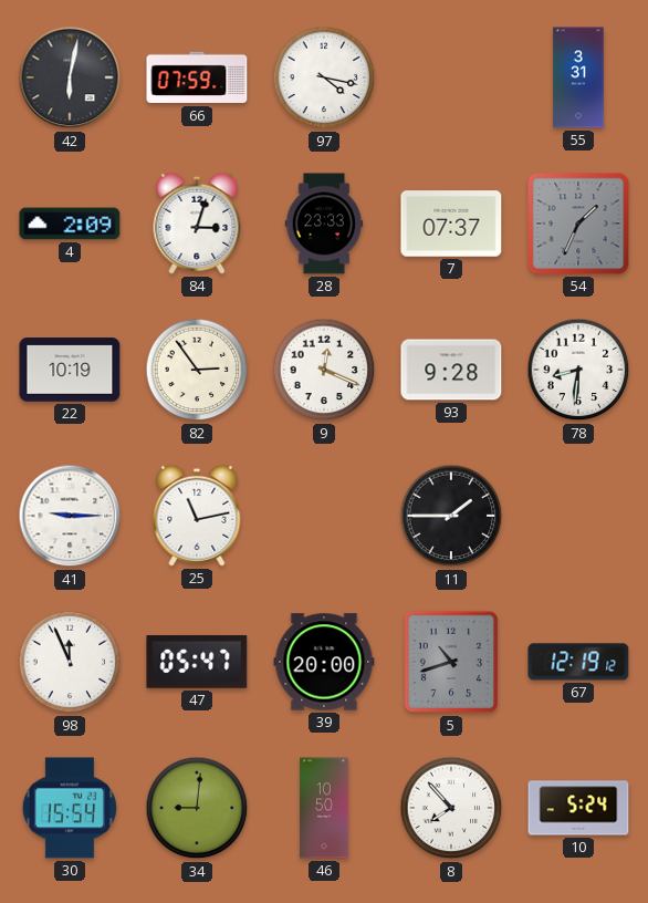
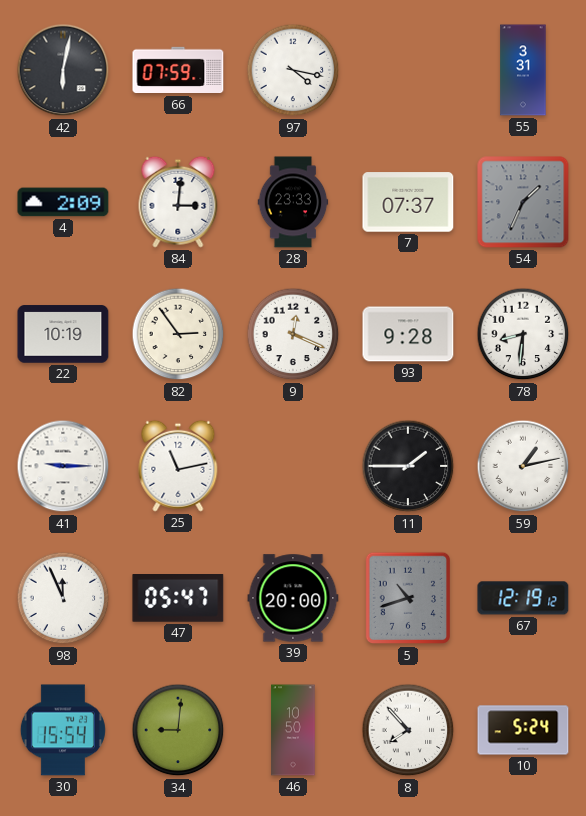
84: 3:03 -> 3:01
59: none -> 1:13
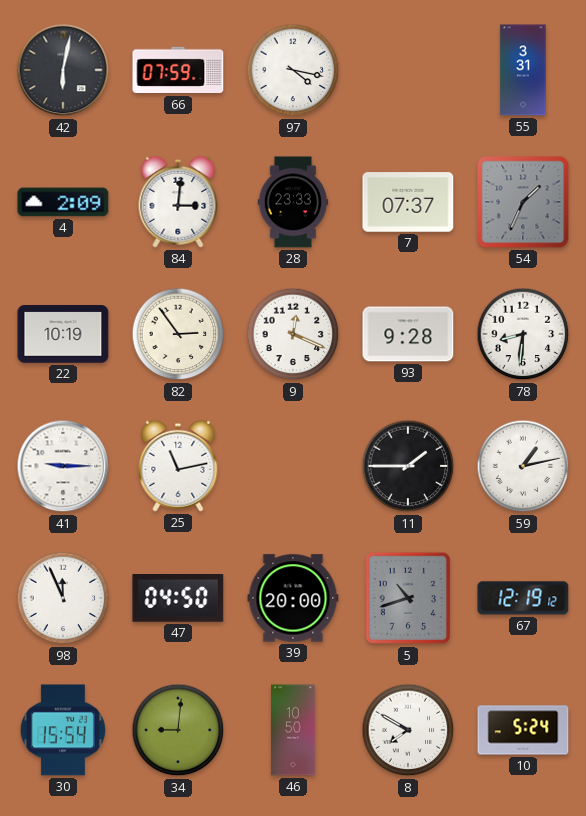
47: 05:47 -> 04:50
8: 7:53 -> 7:50
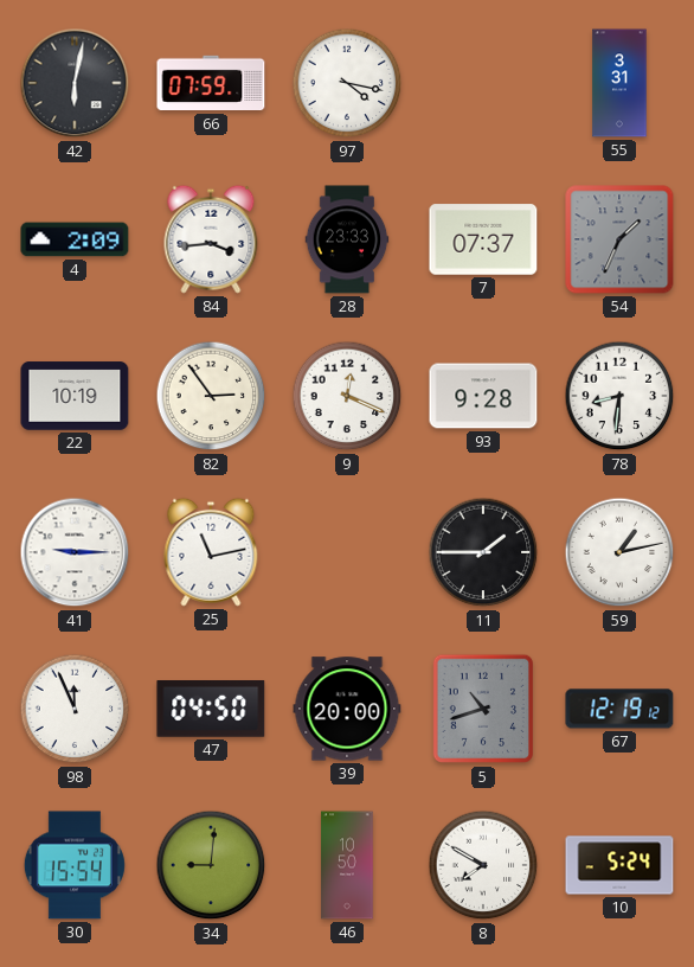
84: 3:01 -> 3:44
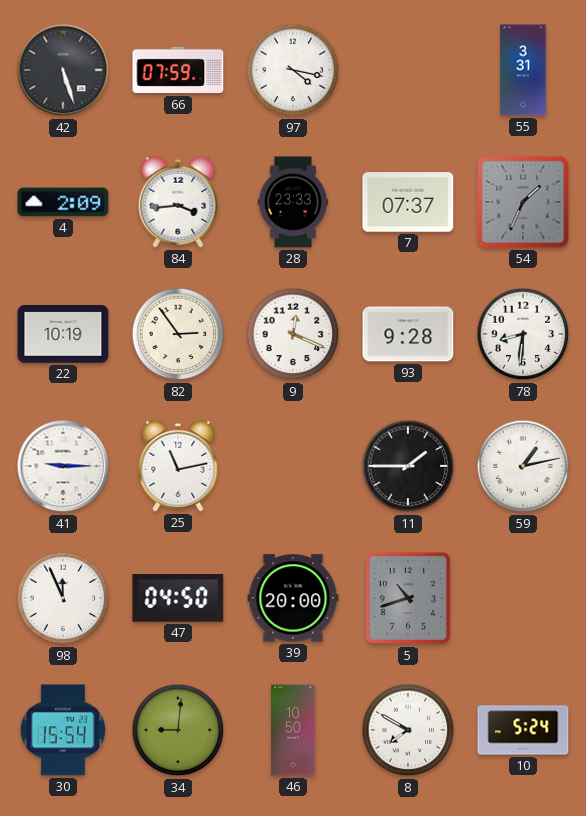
42: 6:02 -> 5:27
67: 12:19 -> none
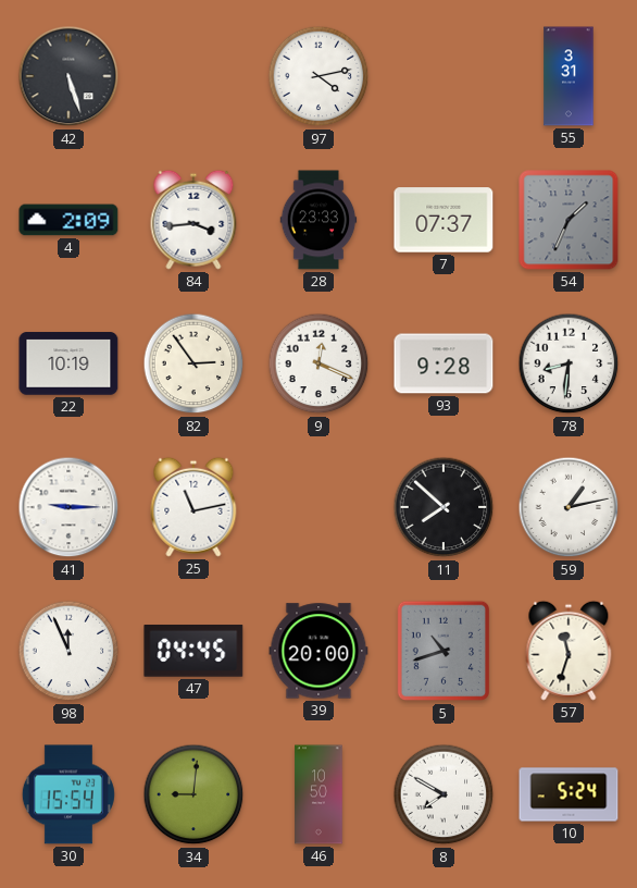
66: 07:59 -> none
97: 4:17 -> 4:13
11: 1:45 -> 7:52
47: 04:50 -> 04:45
57: none -> 11:33
